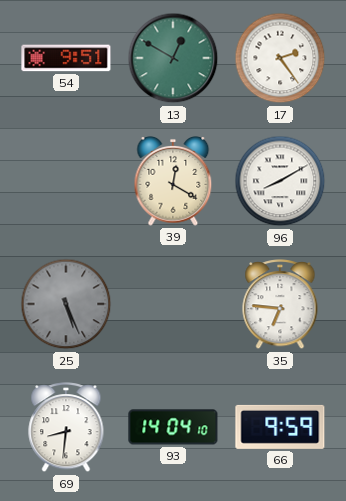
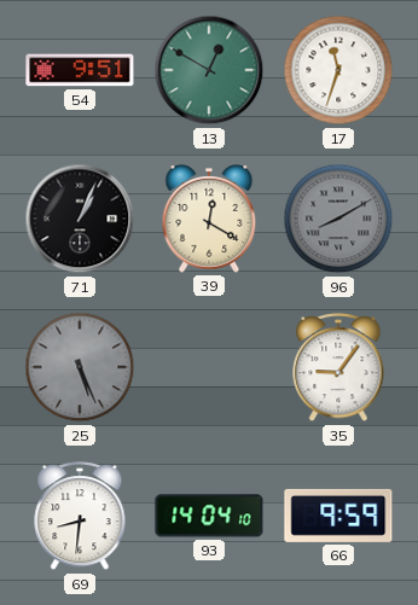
17: 2:24 -> 11:33
71: none -> 1:04
96 dial: white -> grey
35: 6:46 -> 9:06
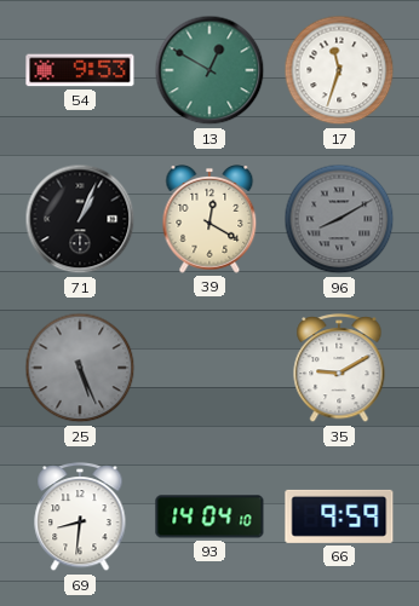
54: 9:51 -> 9:53
35: 9:06 -> 9:10
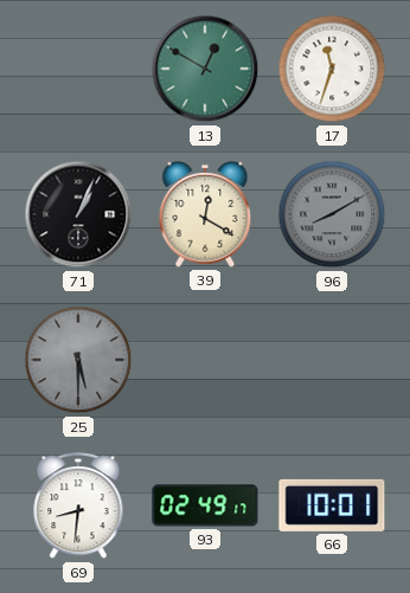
54: 9:53 -> none
25: 5:26 -> 5:30
35: 9:10 -> none
93: 14:04 -> 02:49
66: 9:59 -> 10:01
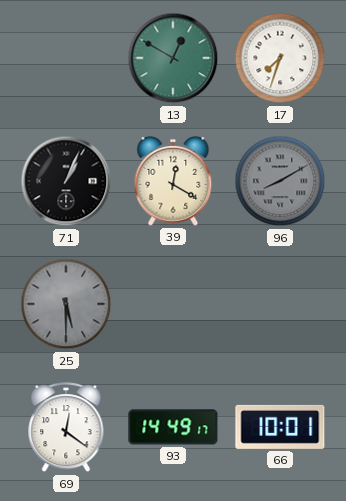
17: 11:33 -> 7:33
69: 8:31 -> 12:21
93: 02:49 -> 14:49
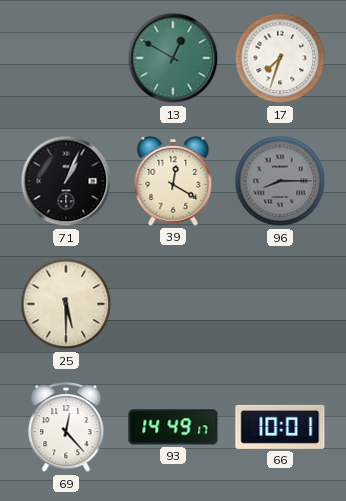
96: 8:10 -> 8:15
25 dial: grey -> cream
69: 12:21 -> 12:23
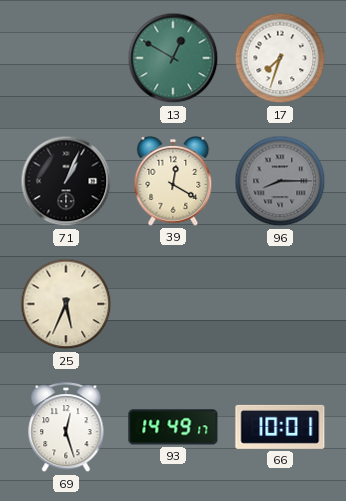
25: 5:30 -> 5:34
69: 12:23 -> 12:27
